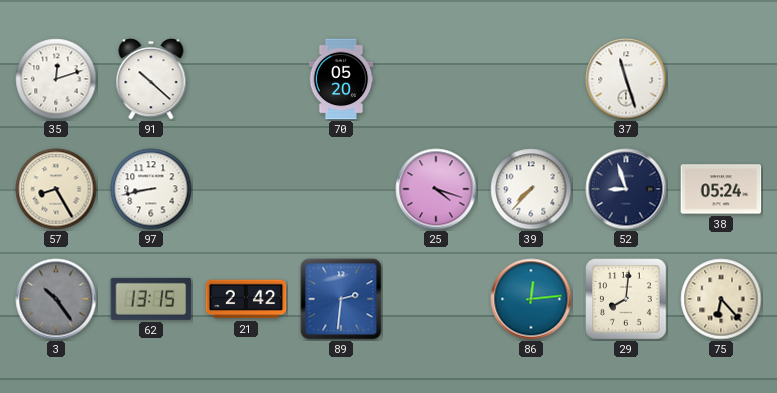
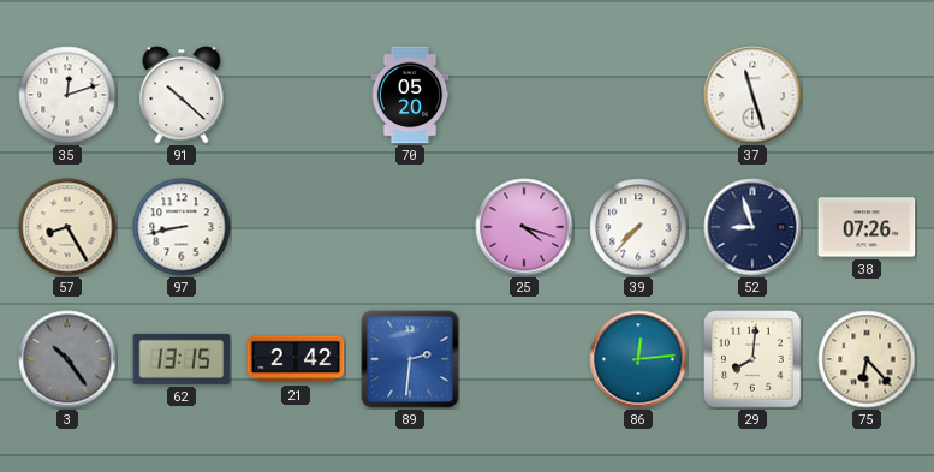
38: 05:24 -> 07:26
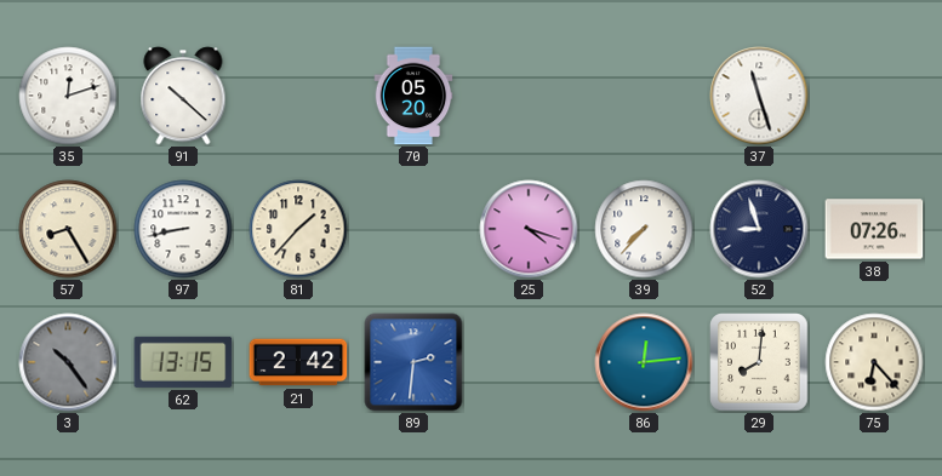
81: none -> 1:37
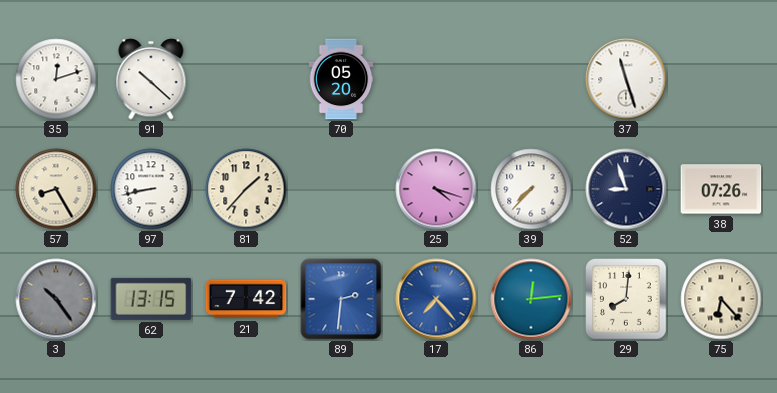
21: 2:42 -> 7:42
17: none -> 7:23
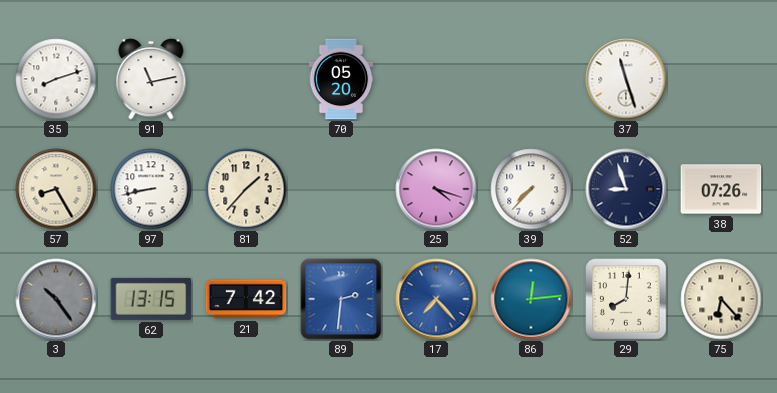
35: 12:12 -> 8:12
91: 10:22 -> 11:13
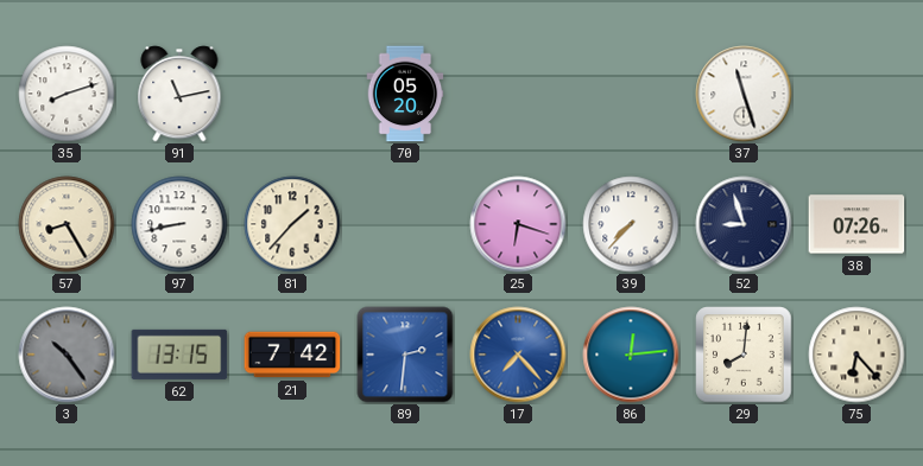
25: 4:18 -> 6:18
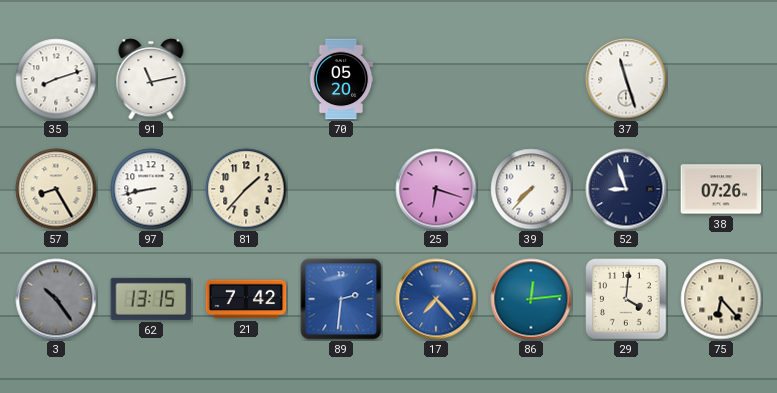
29: 8:01 -> 4:01
